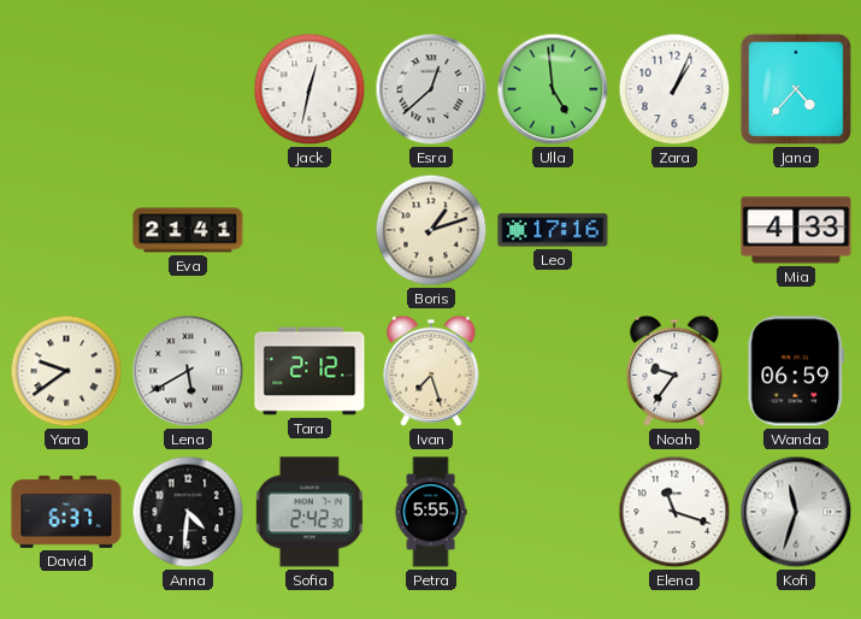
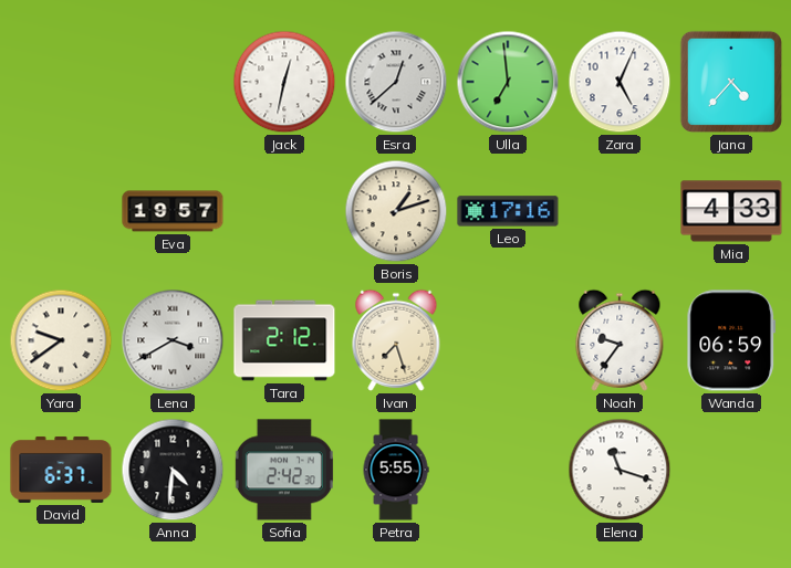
Ulla: 4:59 -> 6:59
Zara: 1:04 -> 5:04
Eva: 21:41 -> 19:57
Lena: 5:40 -> 3:40
Kofi: 11:33 -> none
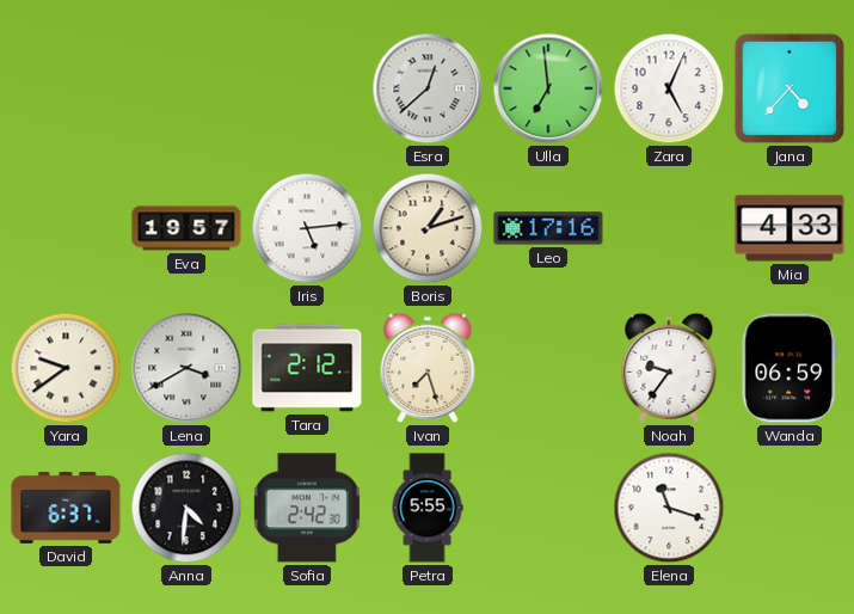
Jack: 12:32 -> none
Iris: none -> 5:14
